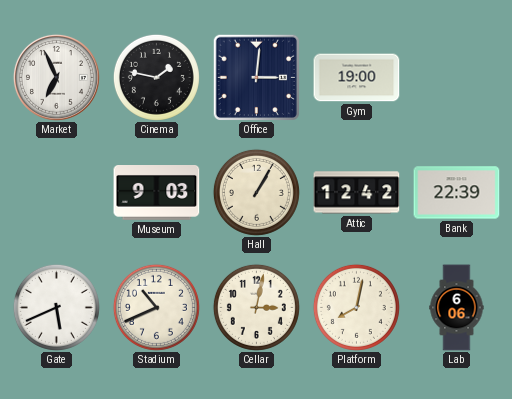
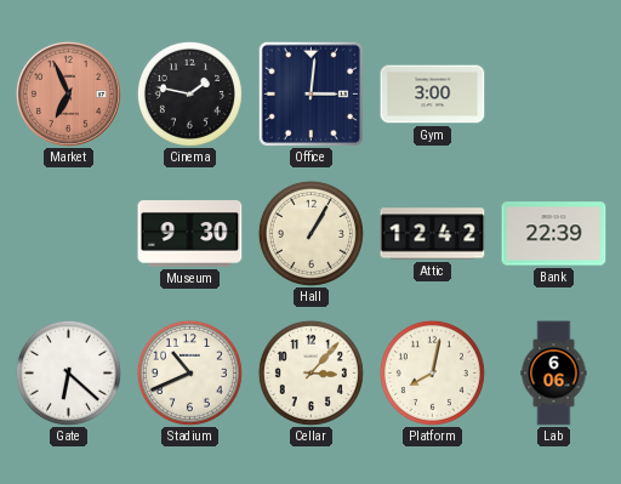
Market dial: white -> salmon
Gym: 19:00 -> 3:00
Museum: 9:03 -> 9:30
Gate: 5:41 -> 6:22
Cellar: 3:02 -> 3:07
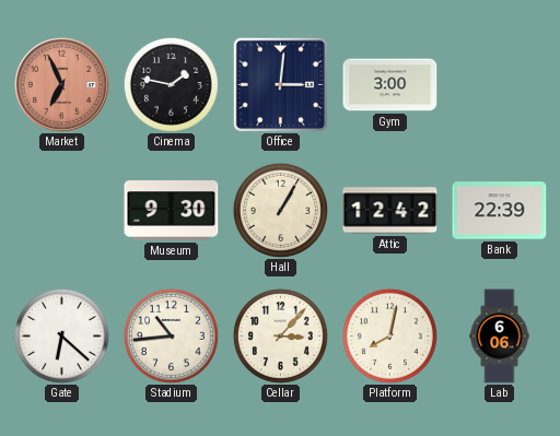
Stadium: 10:41 -> 10:44
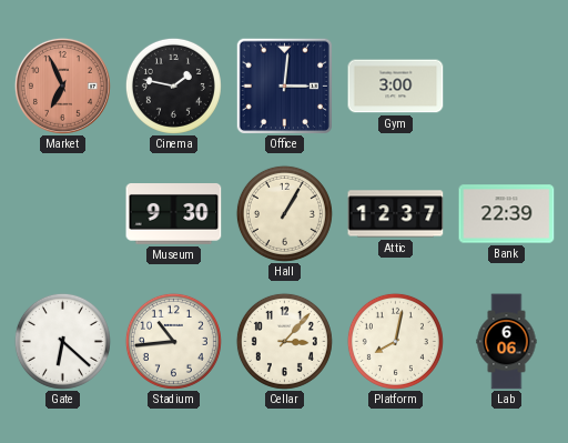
Attic: 12:42 -> 12:37
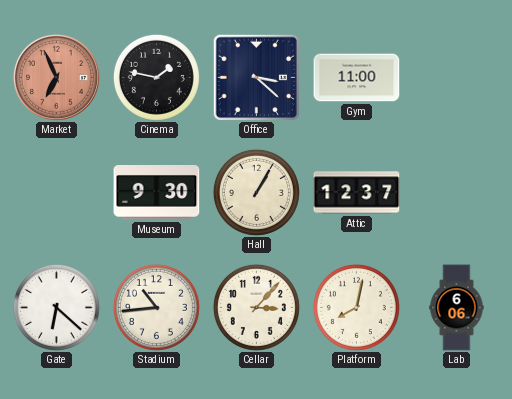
Office: 3:01 -> 3:22
Gym: 3:00 -> 11:00
Bank: 22:39 -> none
